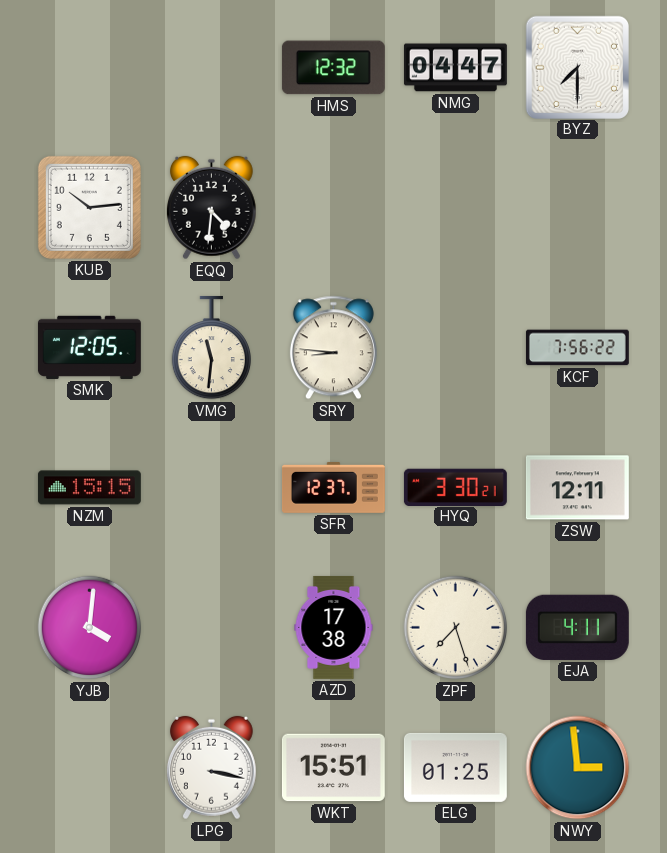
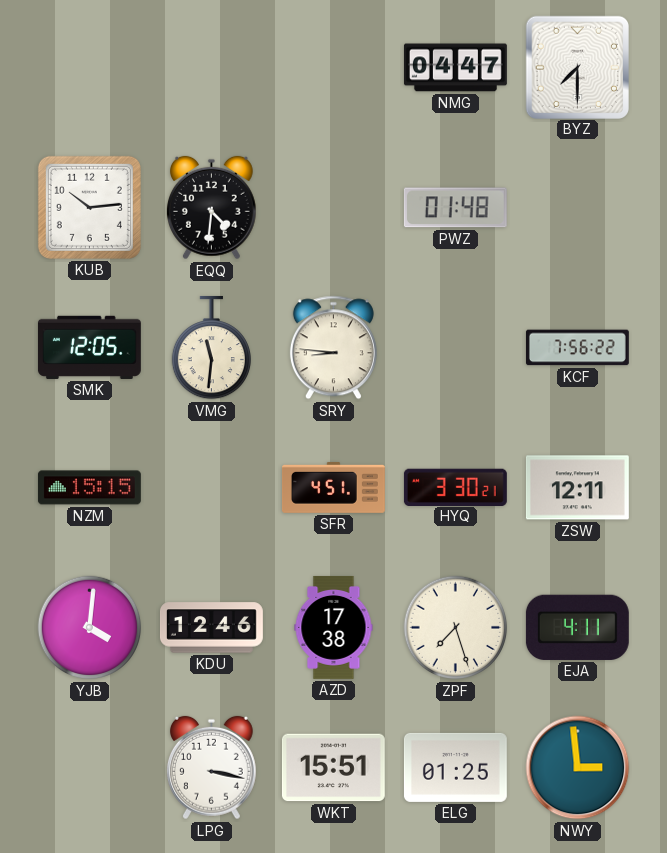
HMS: 12:32 -> none
PWZ: none -> 01:48
SFR: 12:37 -> 4:51
KDU: none -> 12:46
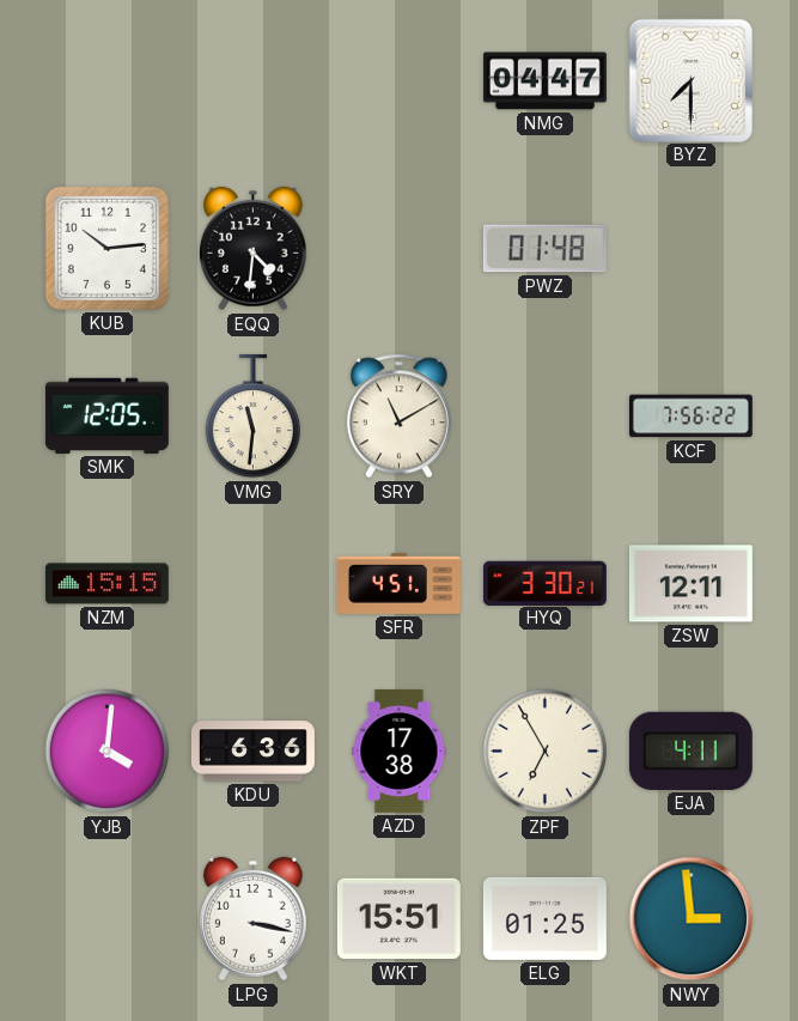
SRY: 8:46 -> 11:10
KDU: 12:46 -> 6:36
ZPF: 7:27 -> 6:55
